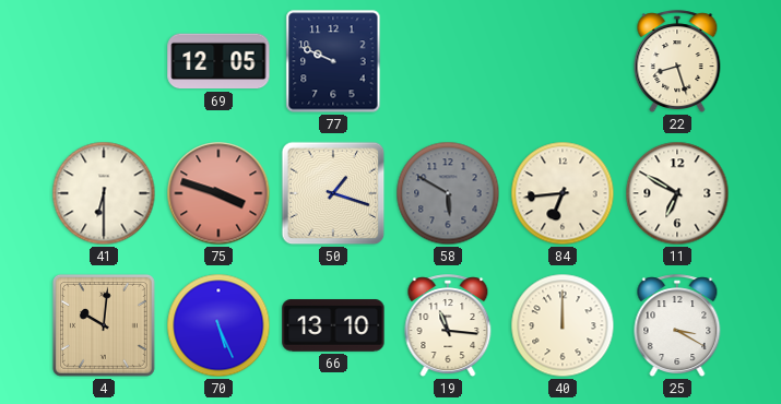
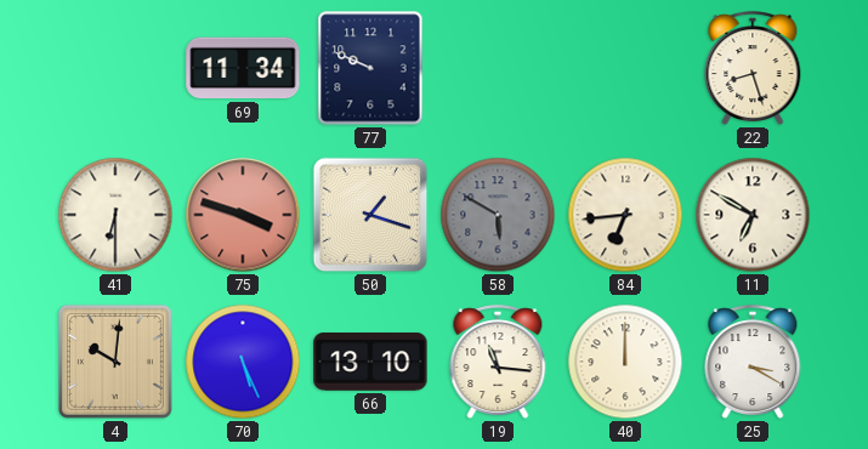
69: 12:05 -> 11:34
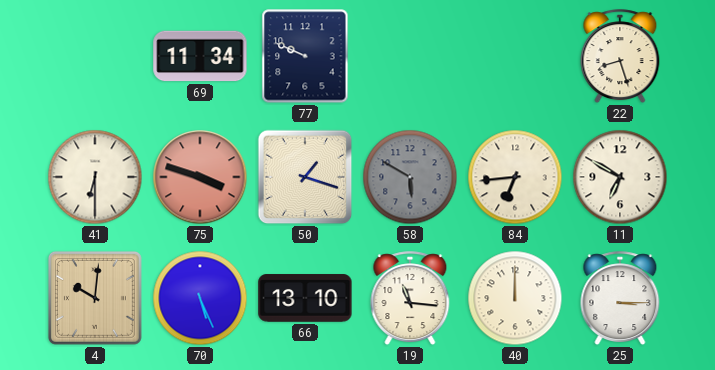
25: 3:20 -> 3:15
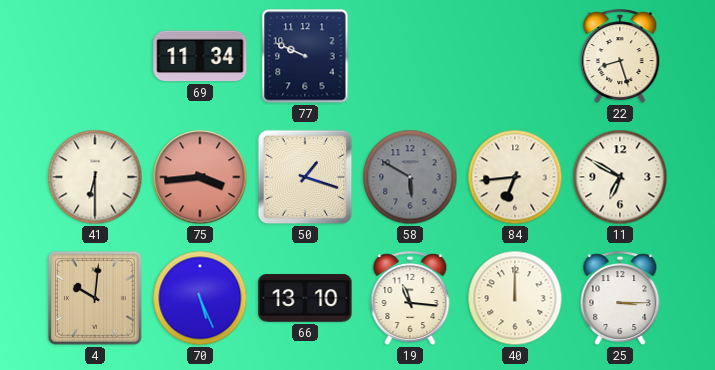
75: 3:48 -> 3:44
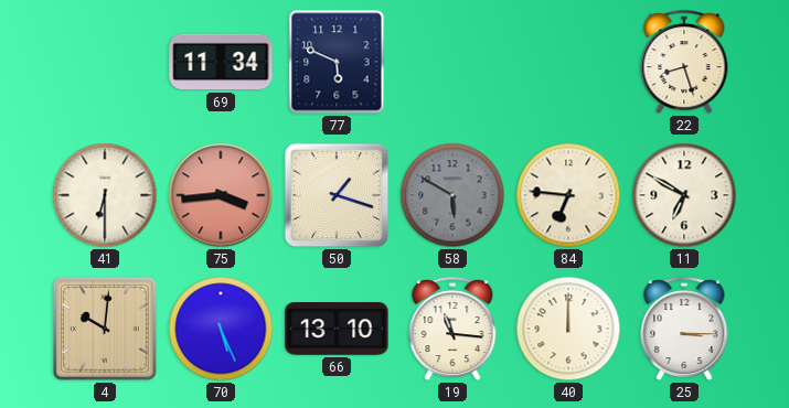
77: 9:49 -> 5:49
84: 6:44 -> 6:46
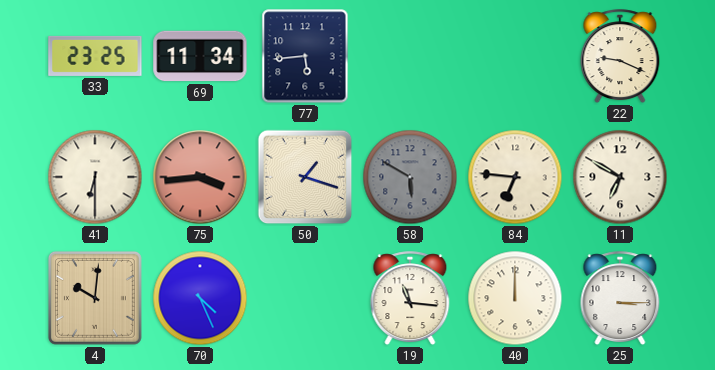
33: none -> 23:25
77: 5:49 -> 5:44
22: 8:27 -> 9:19
70: 5:26 -> 4:26
66: 13:10 -> none
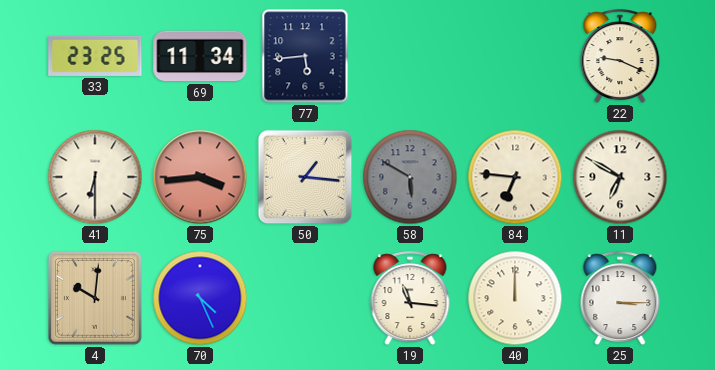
50: 1:18 -> 1:16
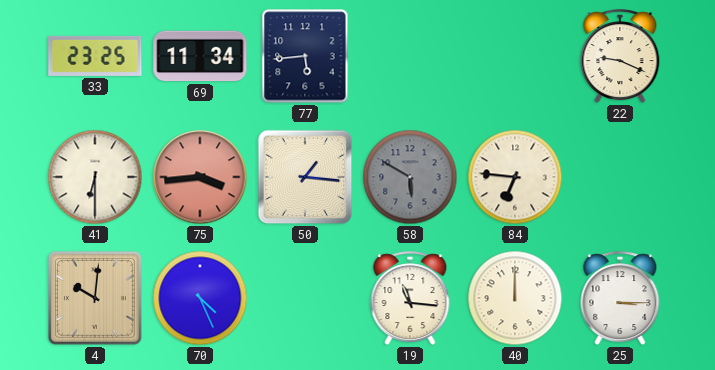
11: 6:50 -> none
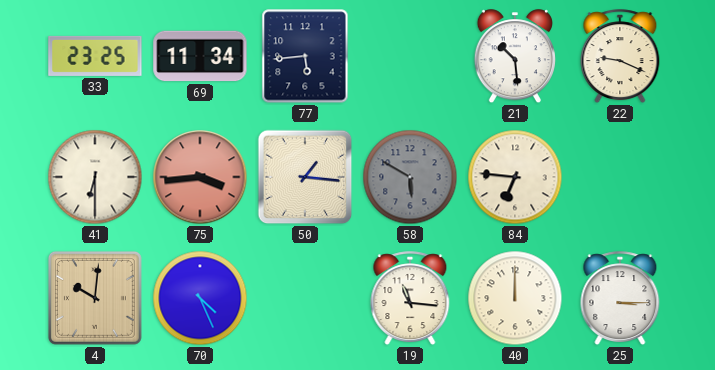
21: none -> 10:29
